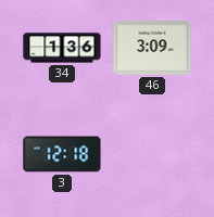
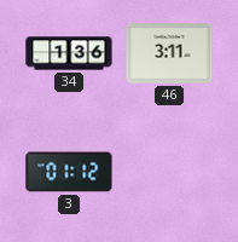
46: 3:09 -> 3:11
3: 12:18 -> 01:12
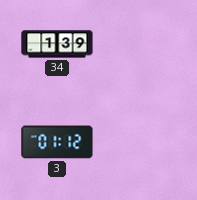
34: 1:36 -> 1:39
46: 3:11 -> none
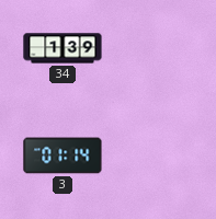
3: 01:12 -> 01:14
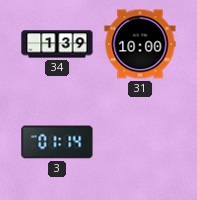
31: none -> 10:00
